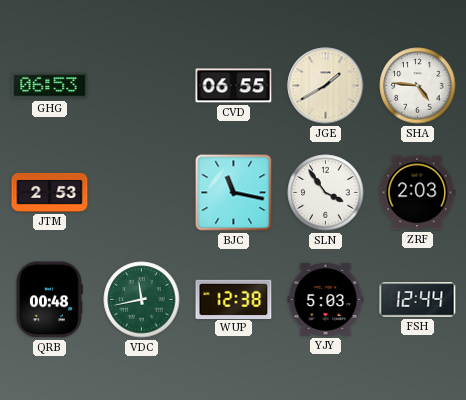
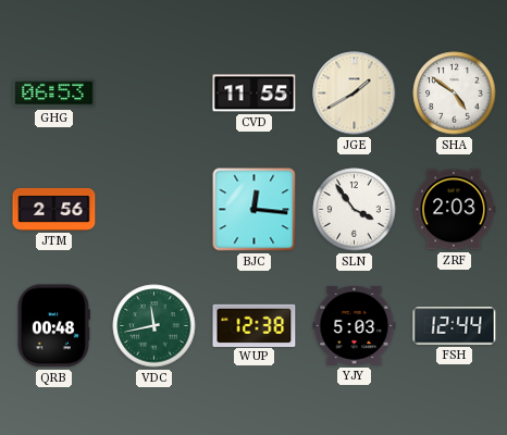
CVD: 06:55 -> 11:55
SHA: 4:46 -> 4:51
JTM: 2:53 -> 2:56
BJC: 11:17 -> 12:16
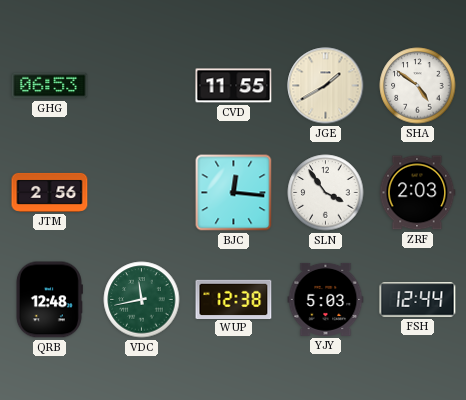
QRB: 00:48 -> 12:48
